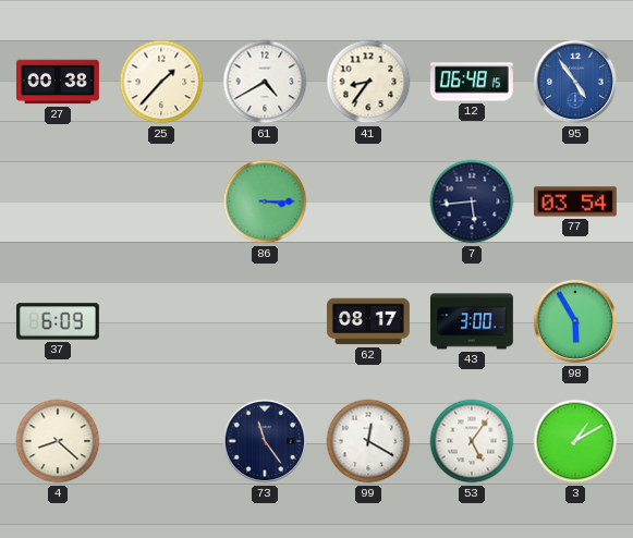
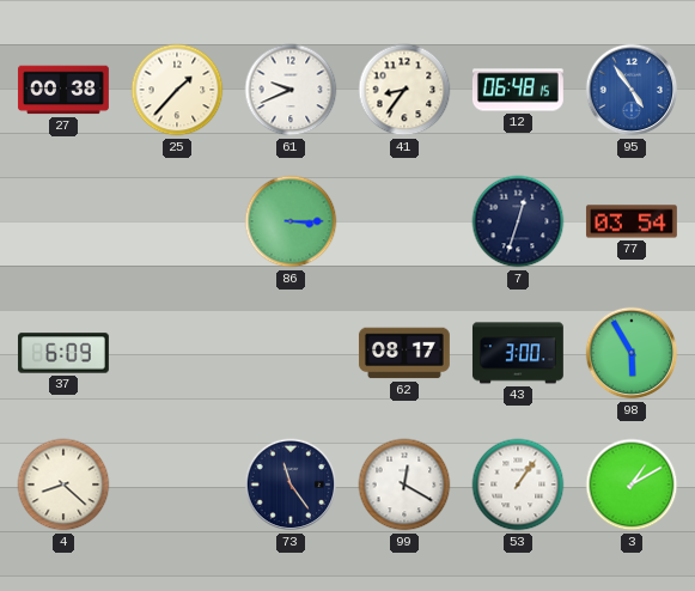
61: 4:40 -> 9:41
7: 5:44 -> 12:33
53: 5:06 -> 1:06
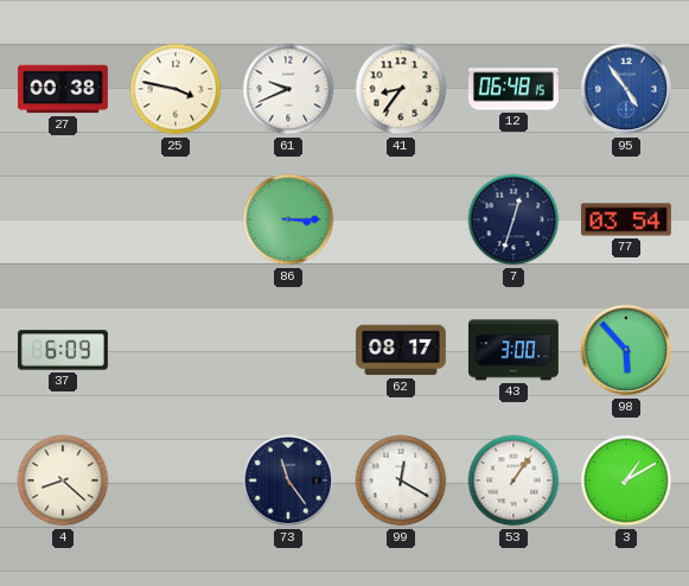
25: 1:37 -> 3:47
98: 5:55 -> 5:53
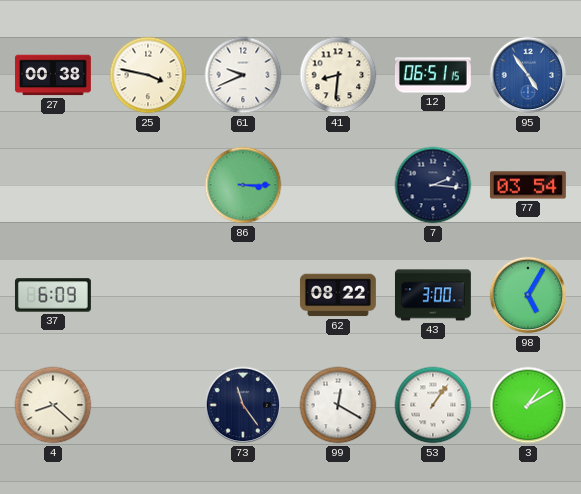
41: 8:36 -> 8:31
12: 06:48 -> 06:51
7: 12:33 -> 2:16
62: 08:17 -> 08:22
98: 5:53 -> 5:05
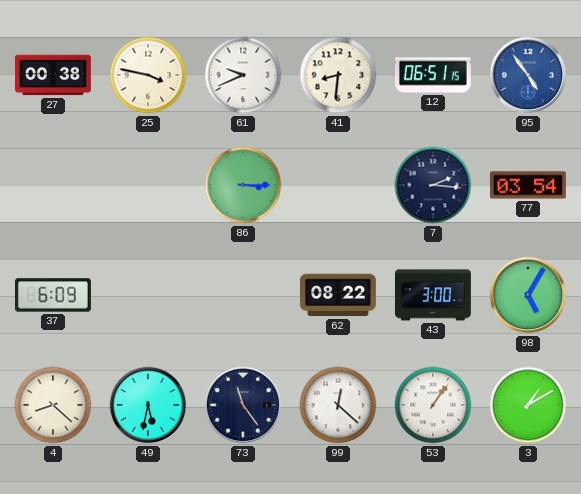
49: none -> 5:32
99: 12:20 -> 12:22
